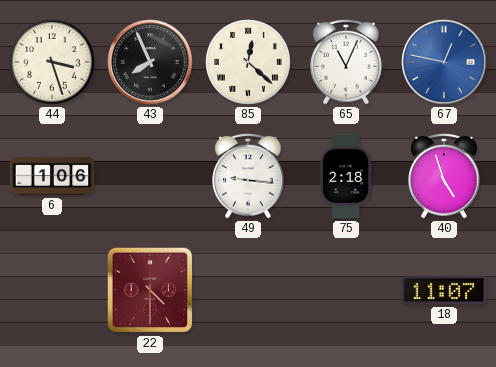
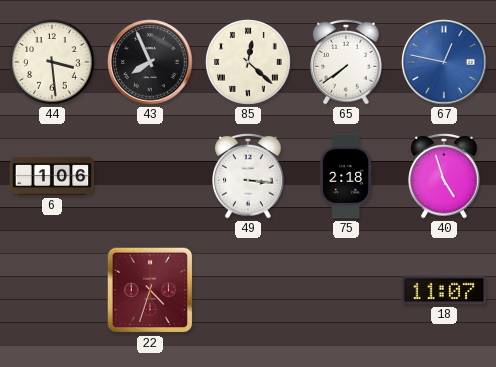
44: 3:27 -> 3:29
65: 11:04 -> 7:39
49: 9:16 -> 3:16
22: 4:30 -> 4:33
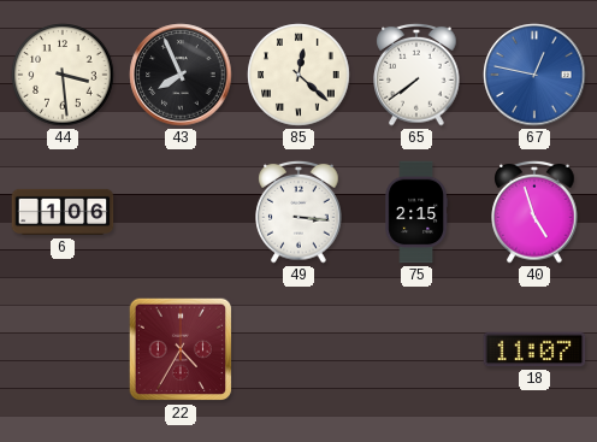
75: 2:18 -> 2:15
22: 4:33 -> 4:35
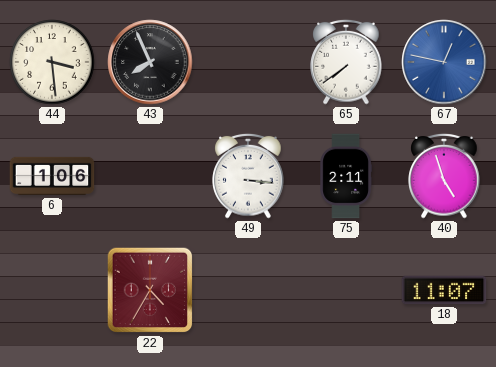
85: 12:22 -> none
75: 2:15 -> 2:11
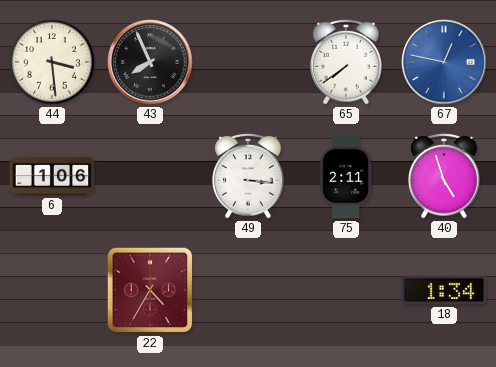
18: 11:07 -> 1:34
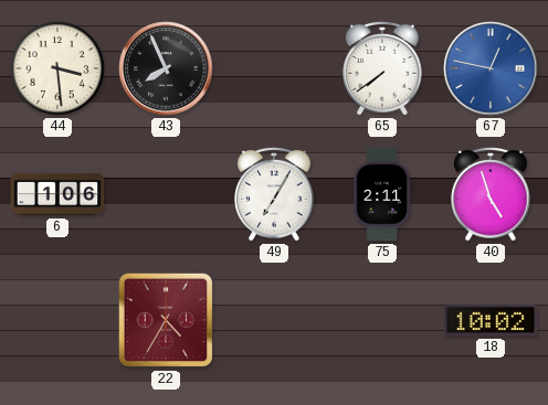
49: 3:16 -> 7:05
18: 1:34 -> 10:02
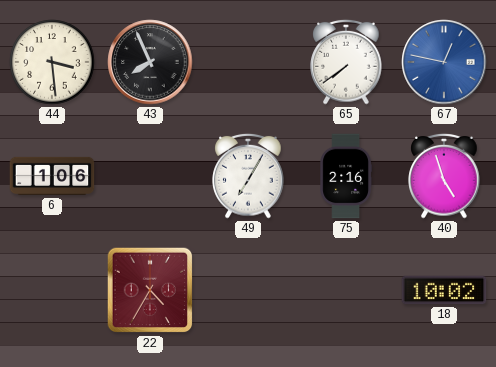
75: 2:11 -> 2:16
